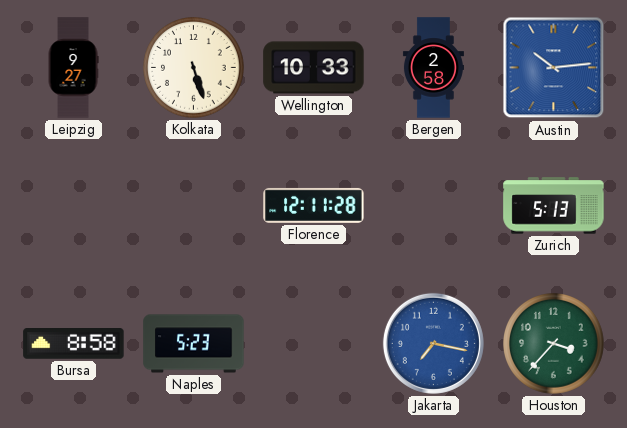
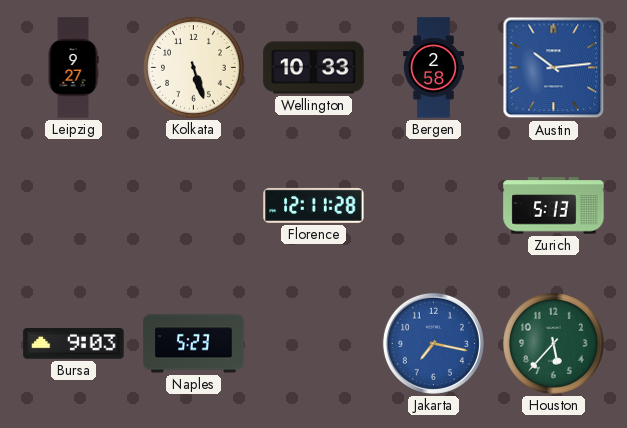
Bursa: 8:58 -> 9:03
Houston: 3:37 -> 5:37
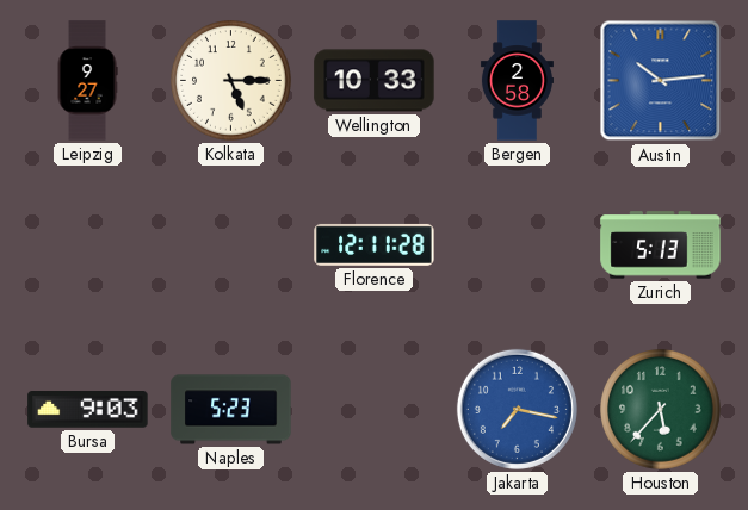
Kolkata: 5:27 -> 5:15
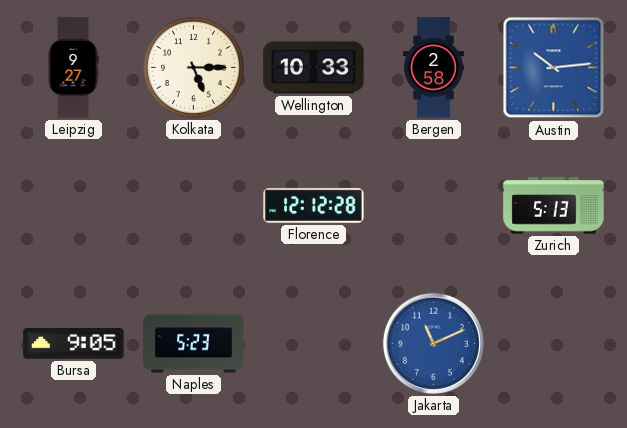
Florence: 12:11 -> 12:12
Bursa: 9:03 -> 9:05
Jakarta: 7:17 -> 11:11
Houston: 5:37 -> none
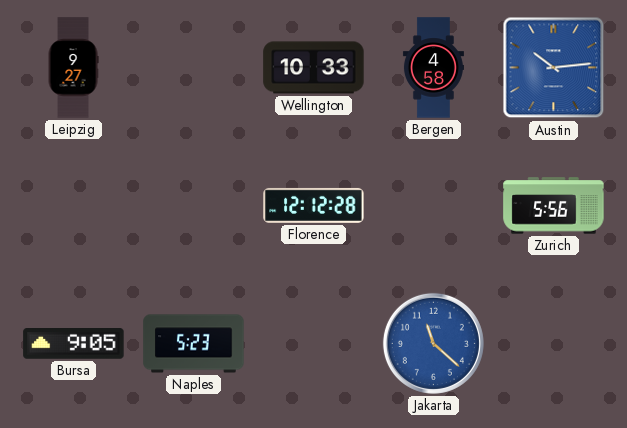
Kolkata: 5:15 -> none
Bergen: 2:58 -> 4:58
Zurich: 5:13 -> 5:56
Jakarta: 11:11 -> 11:22
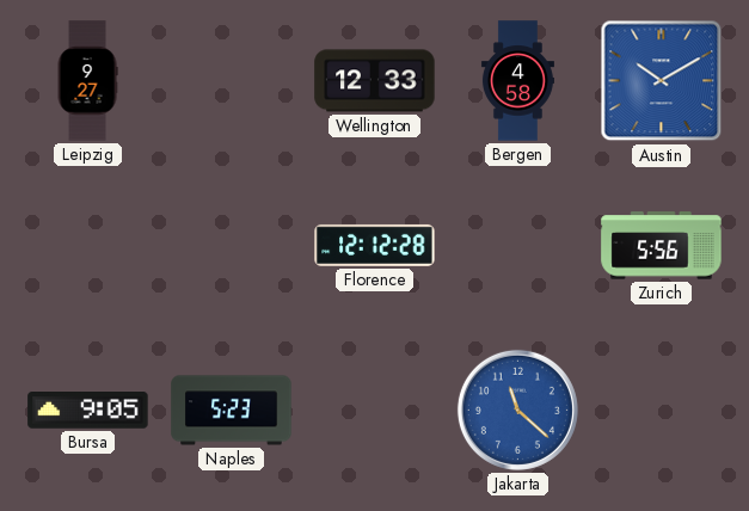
Wellington: 10:33 -> 12:33
Austin: 10:14 -> 10:10
